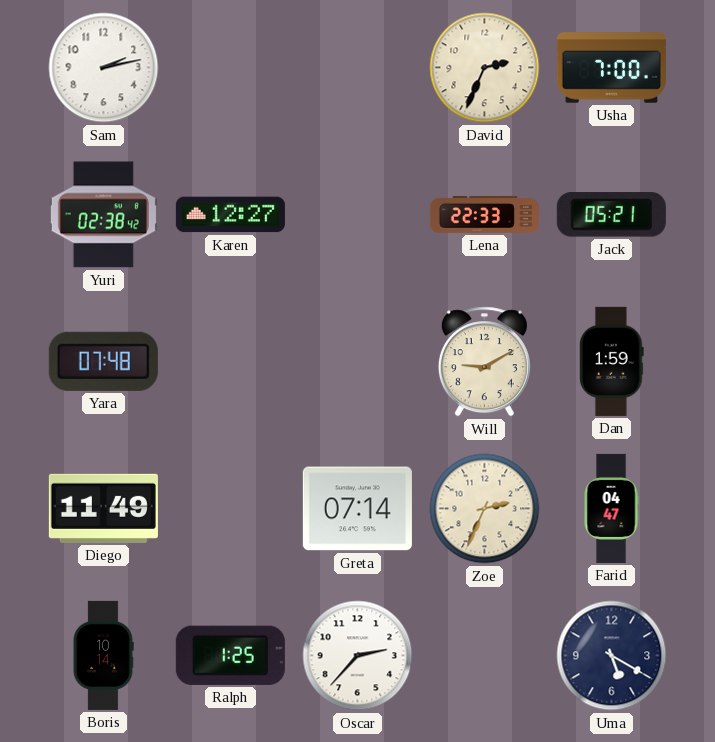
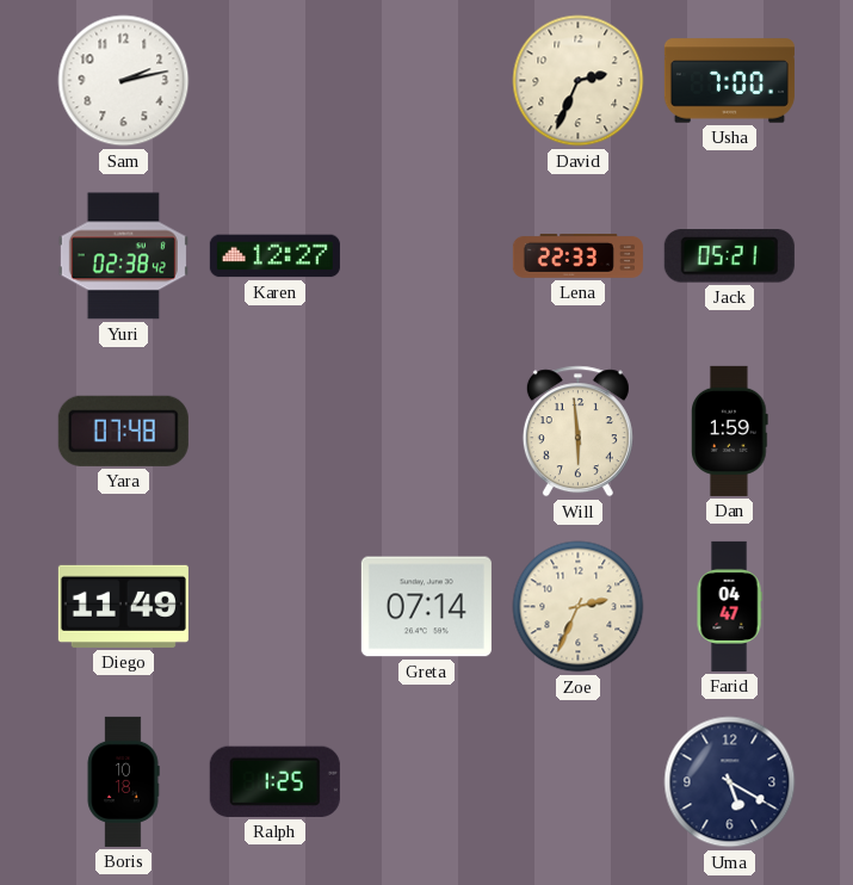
Will: 9:10 -> 5:59
Boris: 10:14 -> 10:18
Oscar: 2:37 -> none
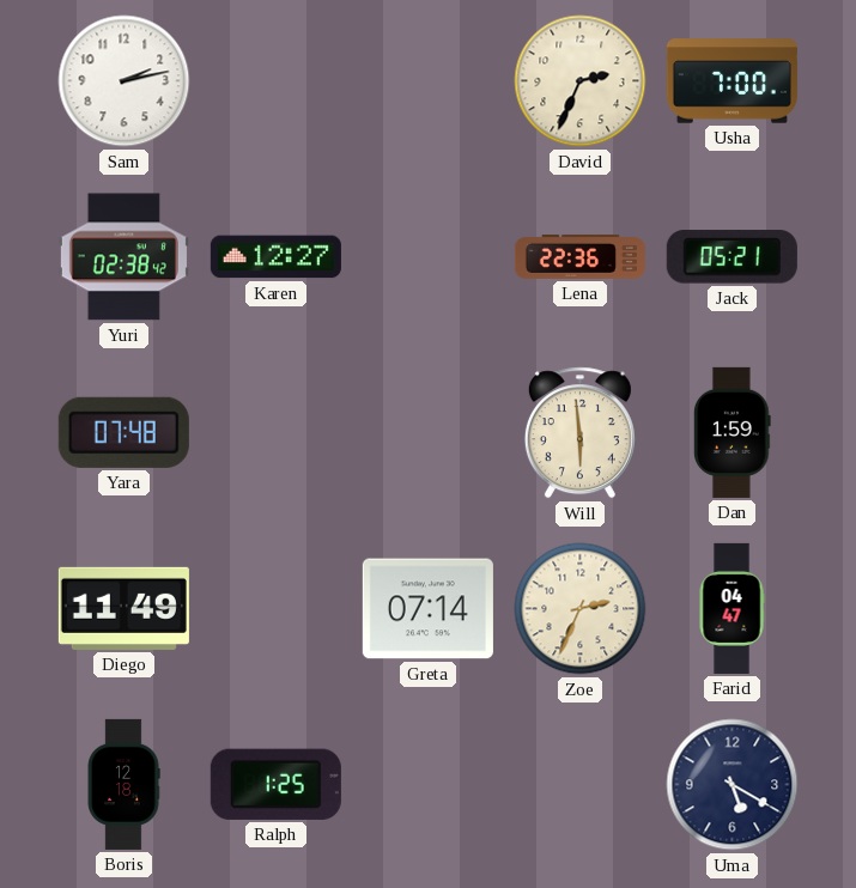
Lena: 22:33 -> 22:36
Boris: 10:18 -> 12:18
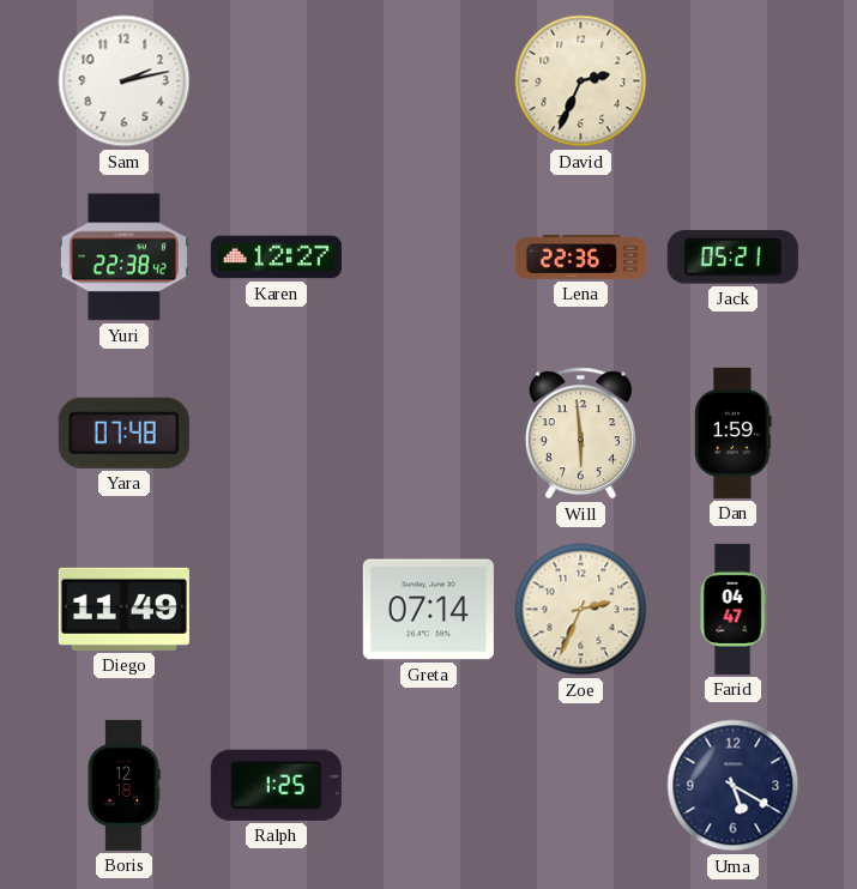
Usha: 7:00 -> none
Yuri: 02:38 -> 22:38
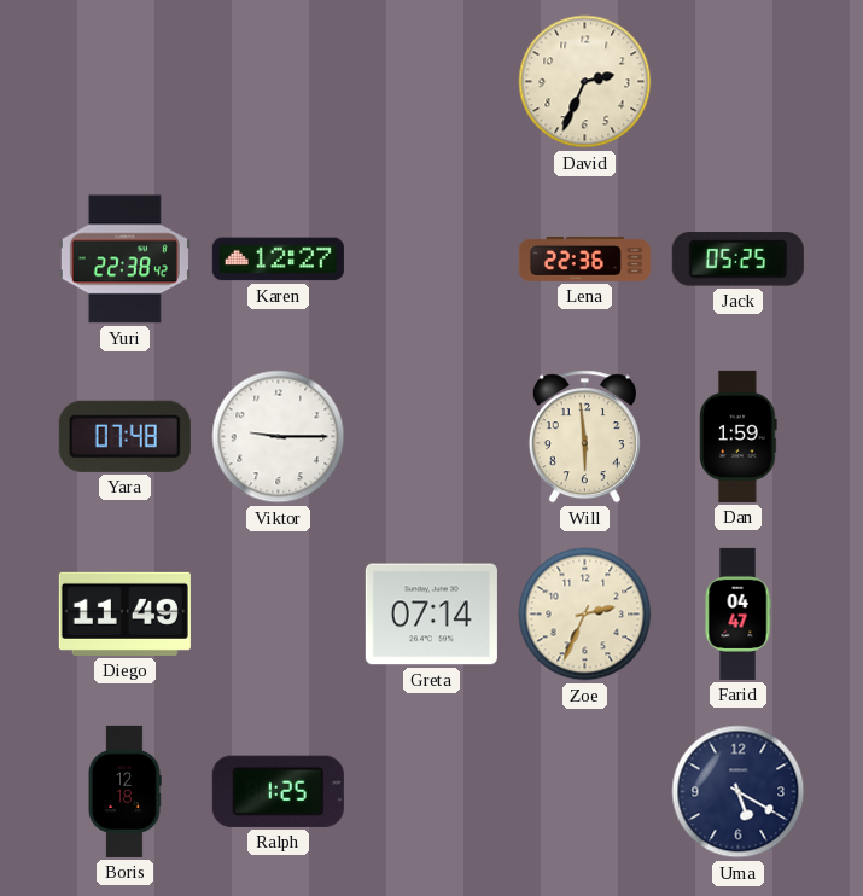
Sam: 2:13 -> none
Jack: 05:21 -> 05:25
Viktor: none -> 9:15
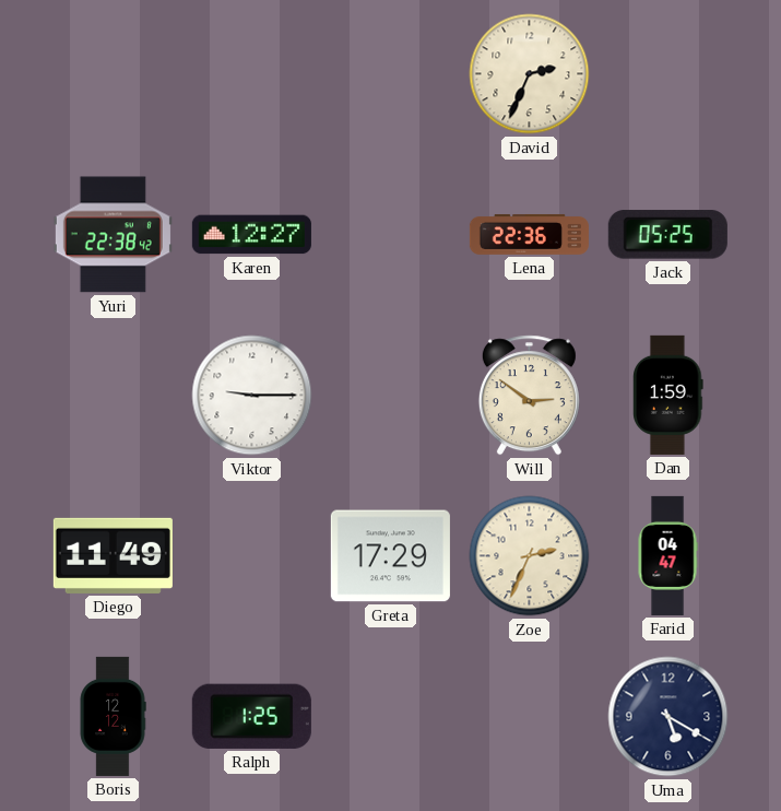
Yara: 07:48 -> none
Will: 5:59 -> 2:51
Greta: 07:14 -> 17:29
Boris: 12:18 -> 12:12
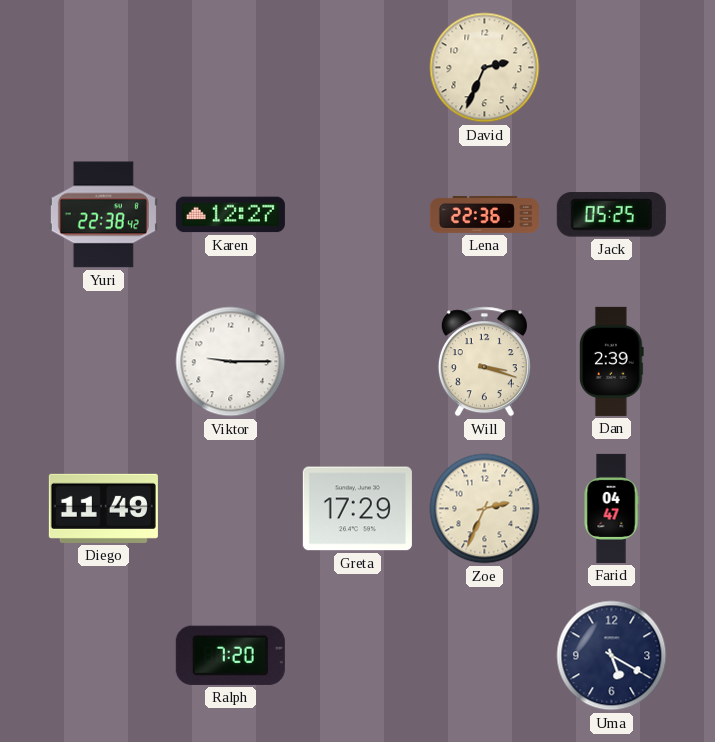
Will: 2:51 -> 3:18
Dan: 1:59 -> 2:39
Boris: 12:12 -> none
Ralph: 1:25 -> 7:20
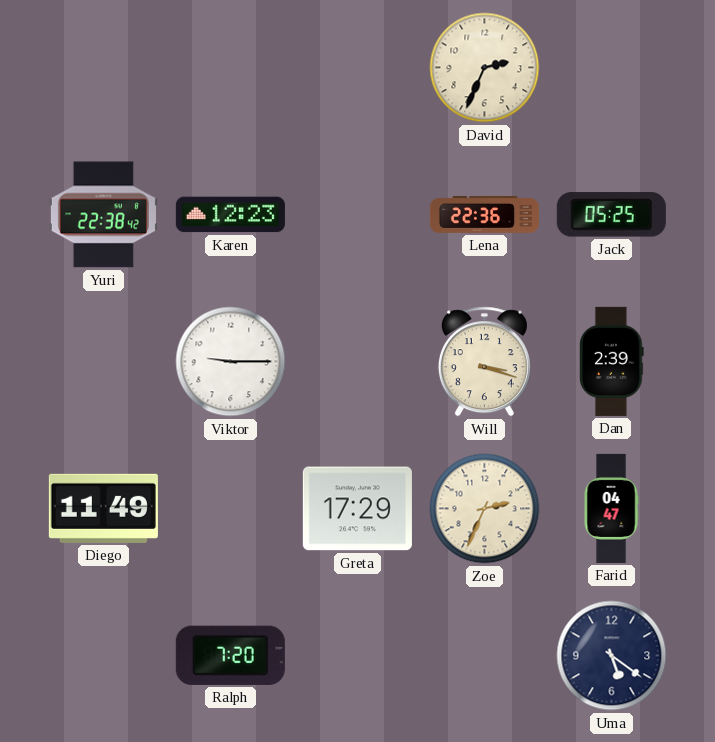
Karen: 12:27 -> 12:23
Uma: 5:20 -> 5:21
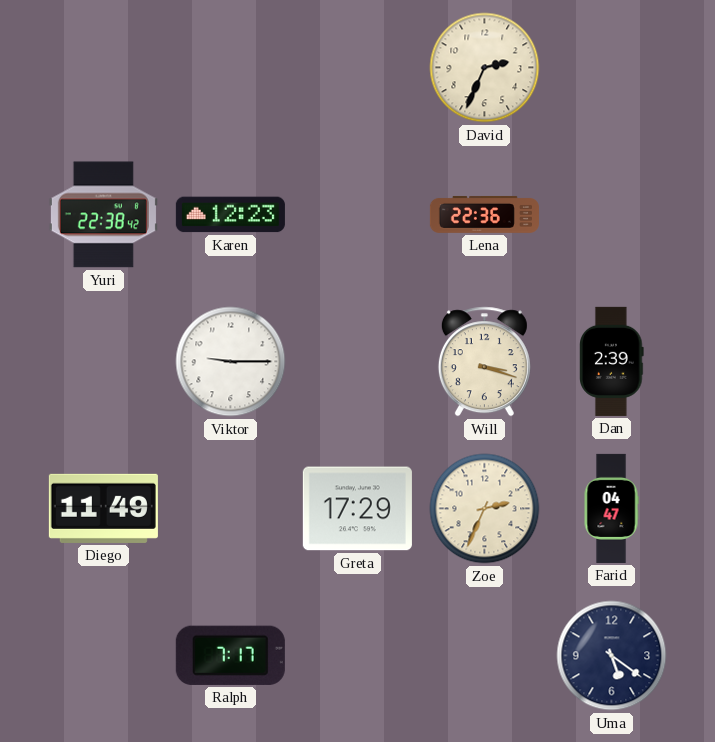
Jack: 05:25 -> none
Ralph: 7:20 -> 7:17
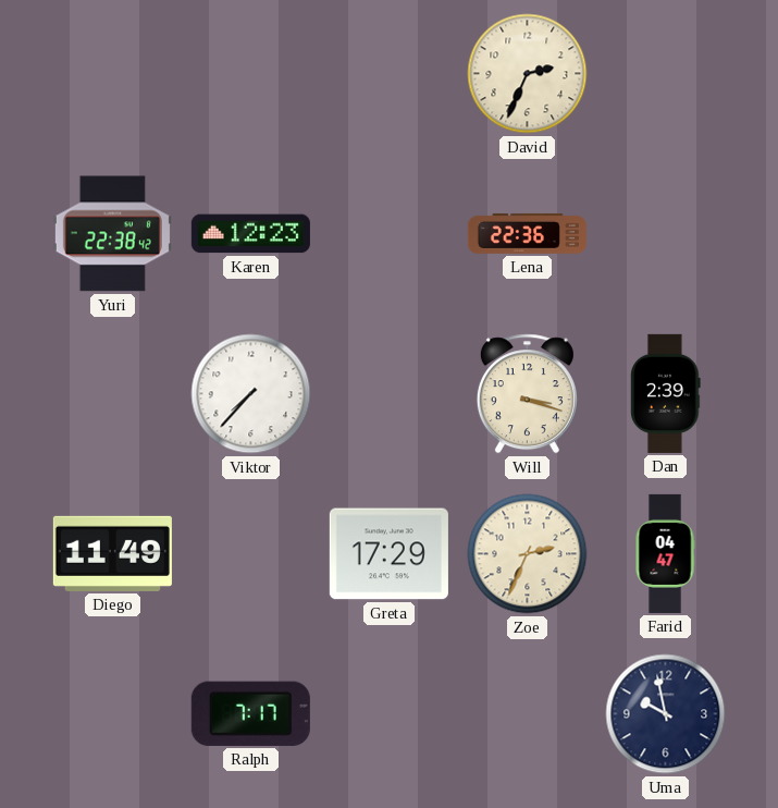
Viktor: 9:15 -> 7:37
Uma: 5:21 -> 9:58
